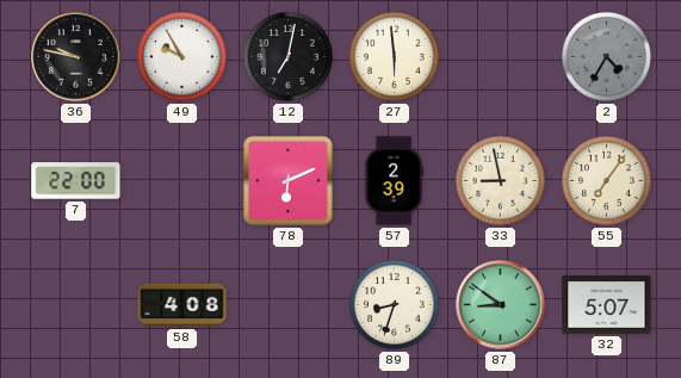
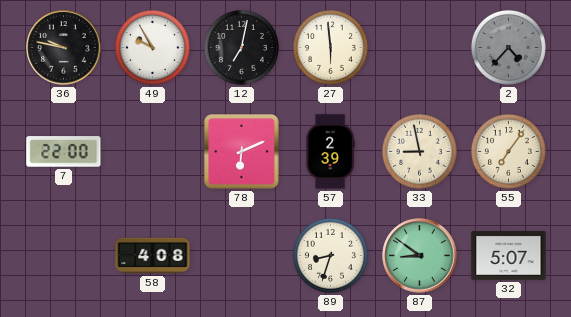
2: 4:35 -> 4:37
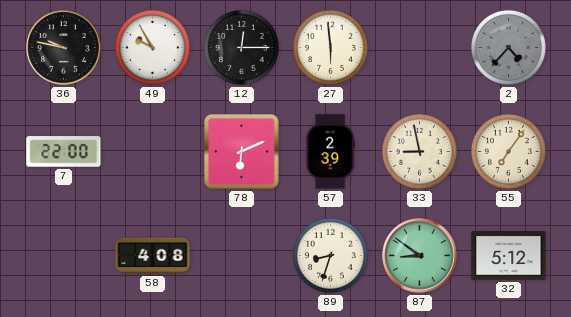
12: 7:02 -> 12:15
32: 5:07 -> 5:12
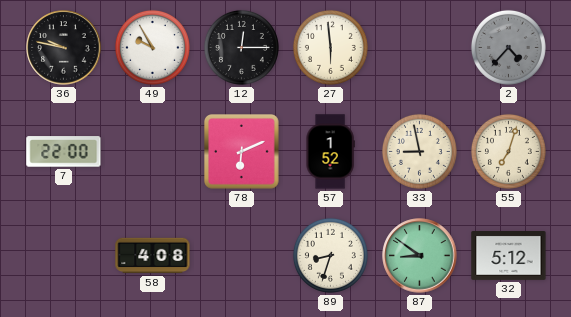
57: 2:39 -> 1:52
55: 7:06 -> 7:03
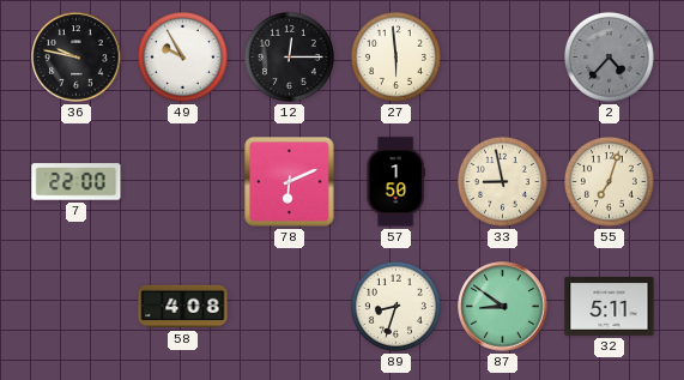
57: 1:52 -> 1:50
32: 5:12 -> 5:11
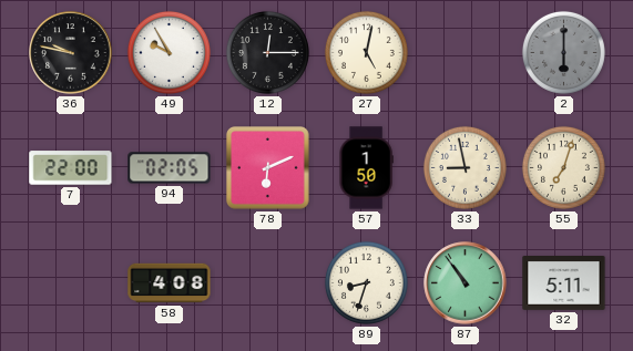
27: 5:59 -> 5:02
2: 4:37 -> 6:00
94: none -> 02:05
87: 8:51 -> 10:54
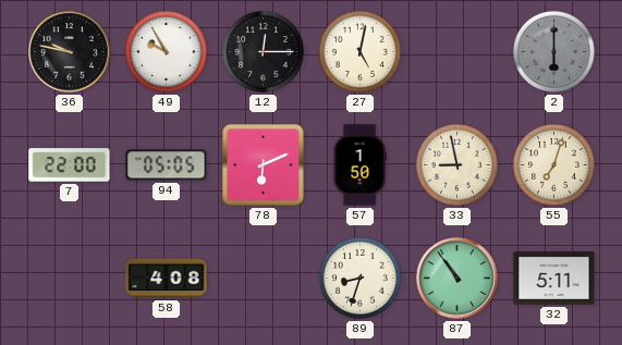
94: 02:05 -> 05:05
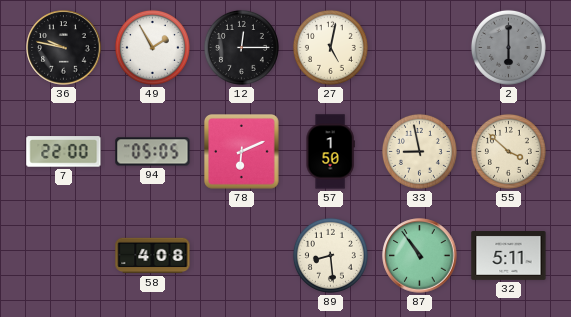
49: 9:55 -> 1:55
55: 7:03 -> 3:52
89: 8:33 -> 8:29
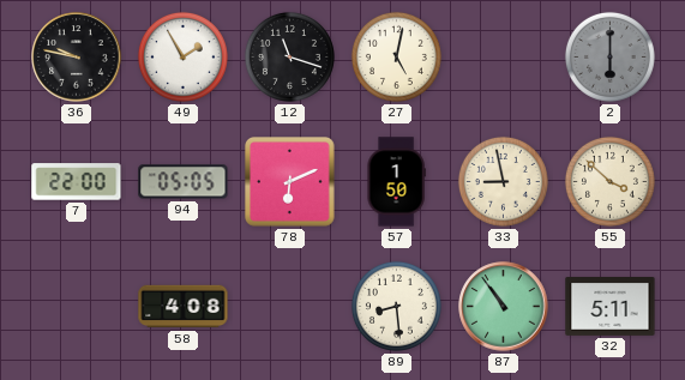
12: 12:15 -> 11:18
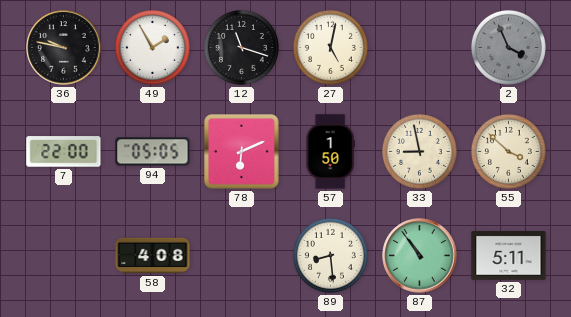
2: 6:00 -> 3:56
